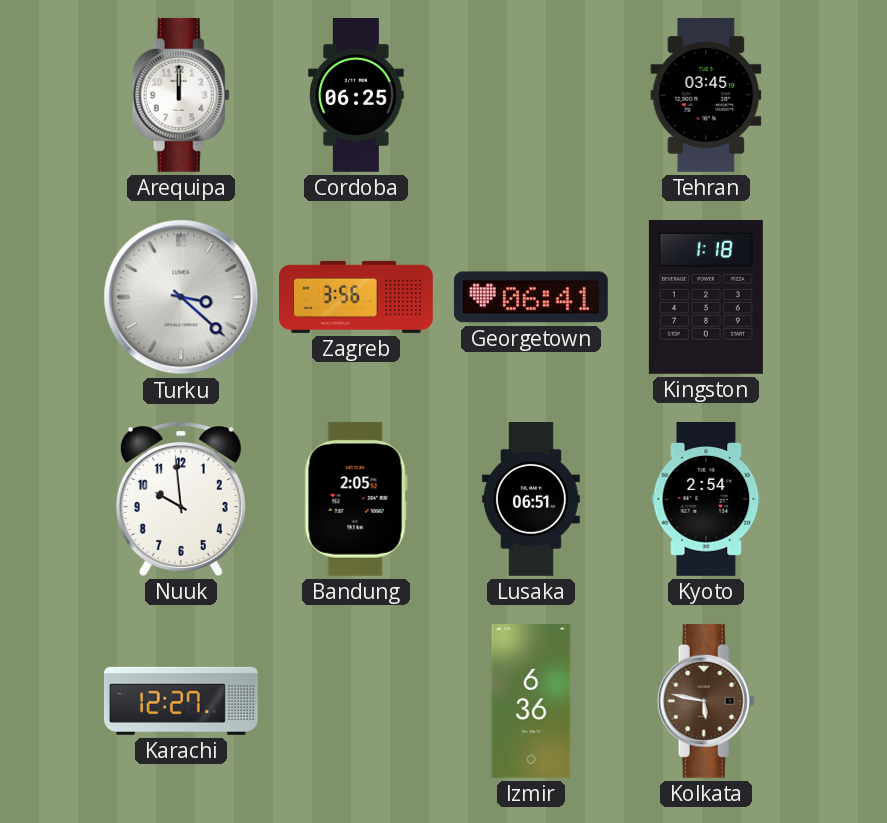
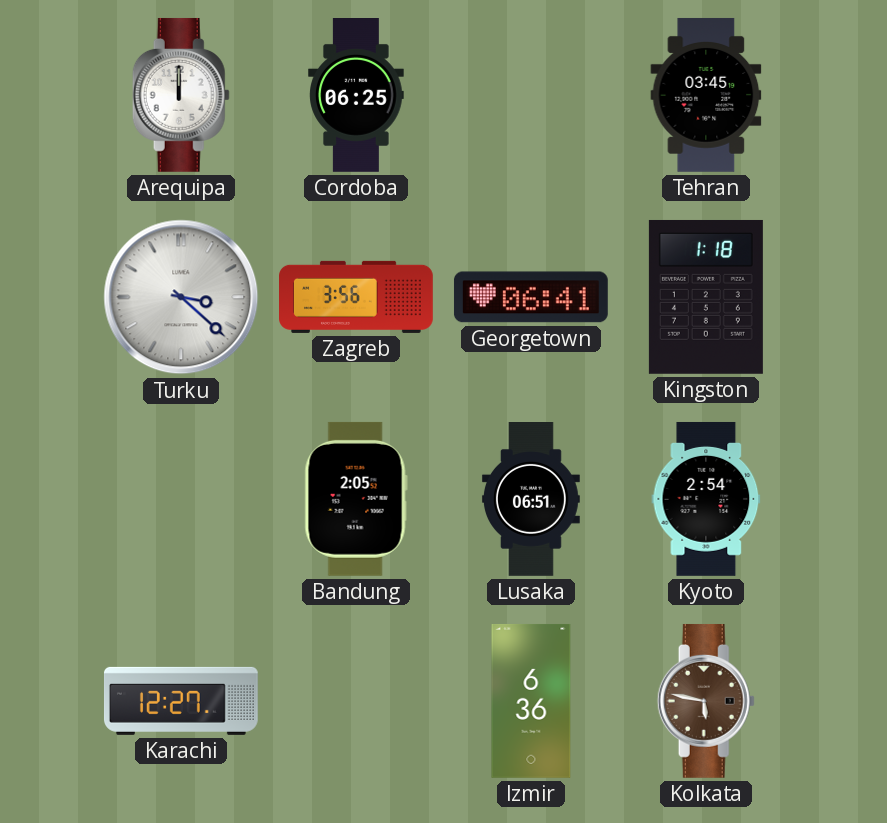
Nuuk: 9:59 -> none
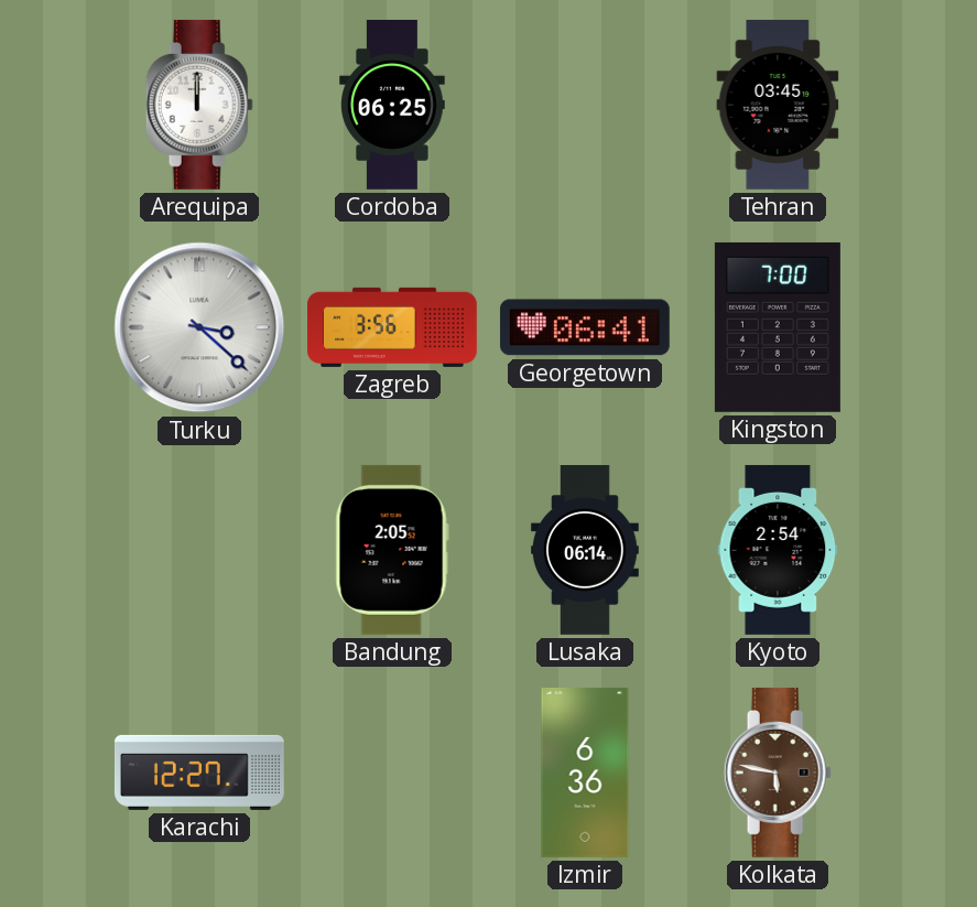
Kingston: 1:18 -> 7:00
Lusaka: 06:51 -> 06:14
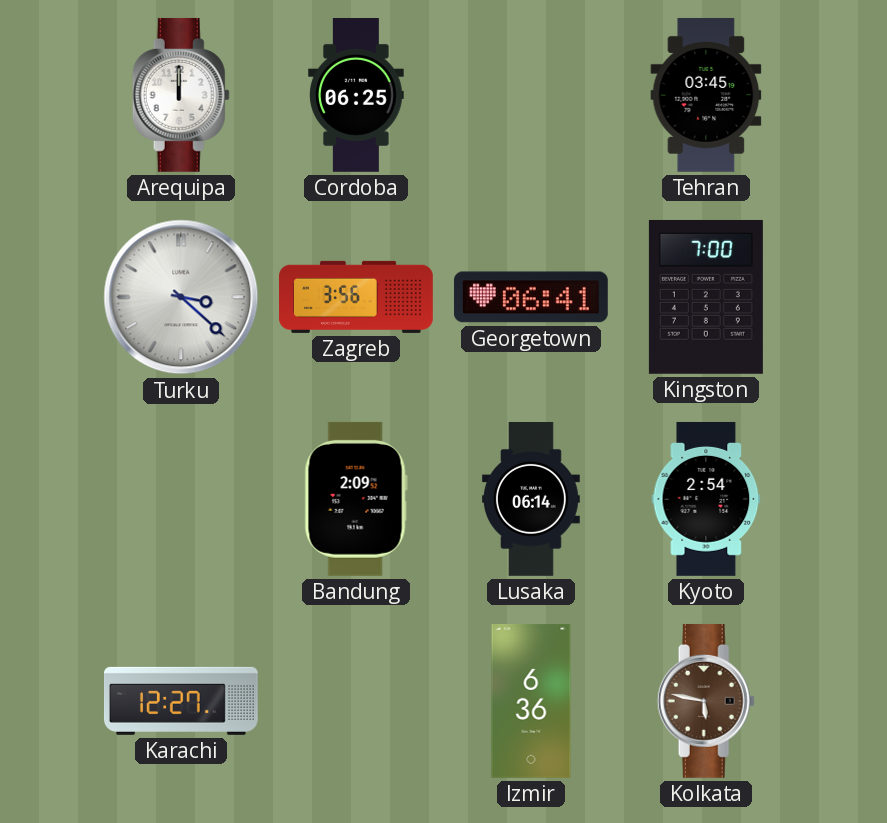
Bandung: 2:05 -> 2:09
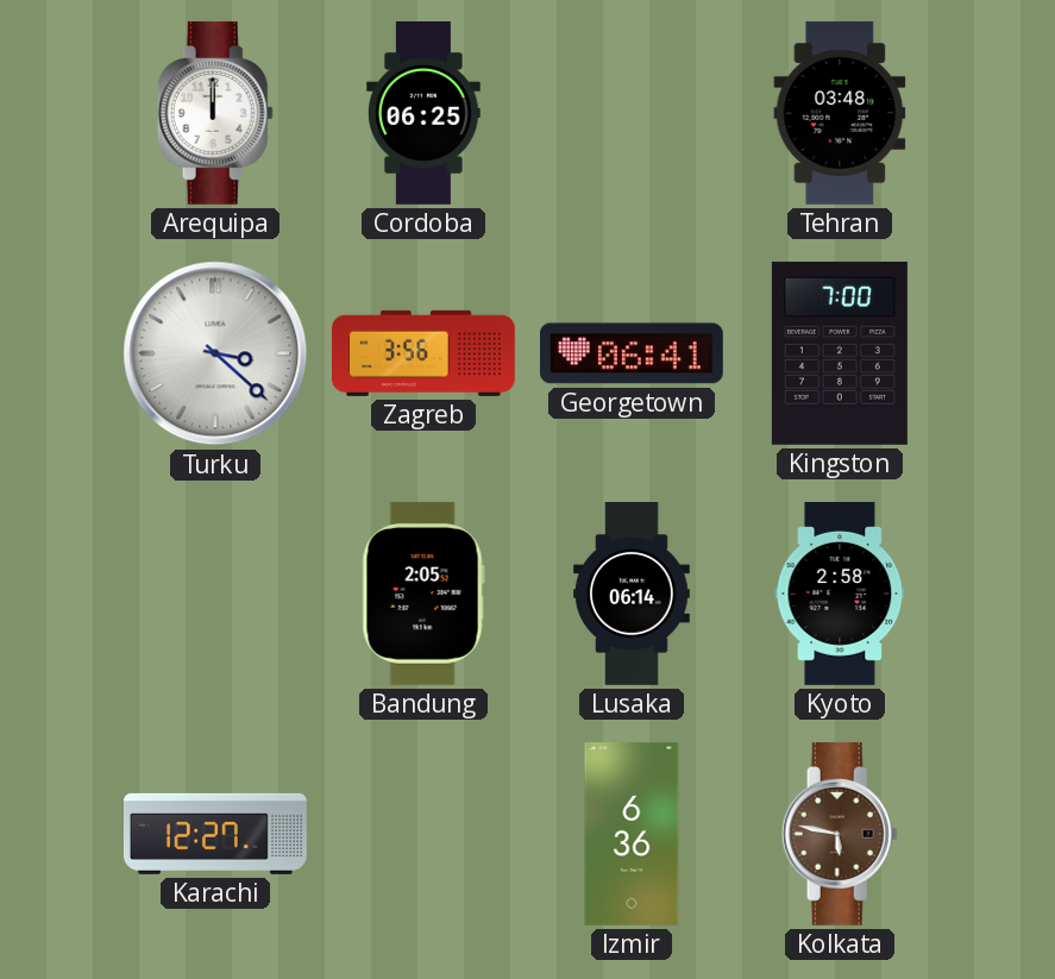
Tehran: 03:45 -> 03:48
Bandung: 2:09 -> 2:05
Kyoto: 2:54 -> 2:58
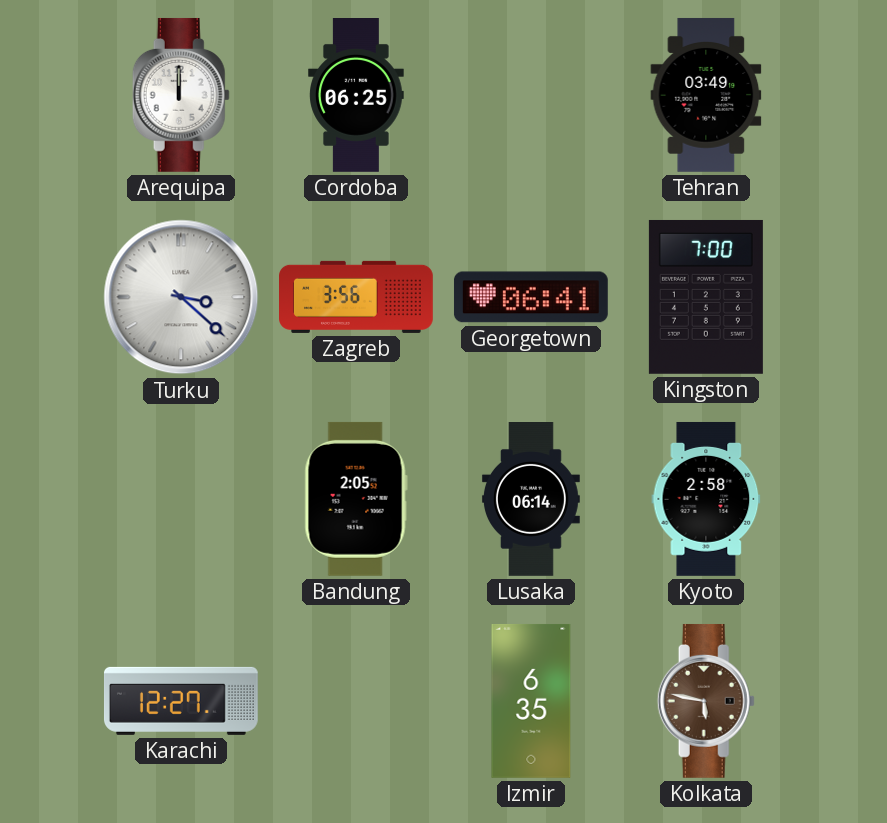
Tehran: 03:48 -> 03:49
Izmir: 6:36 -> 6:35
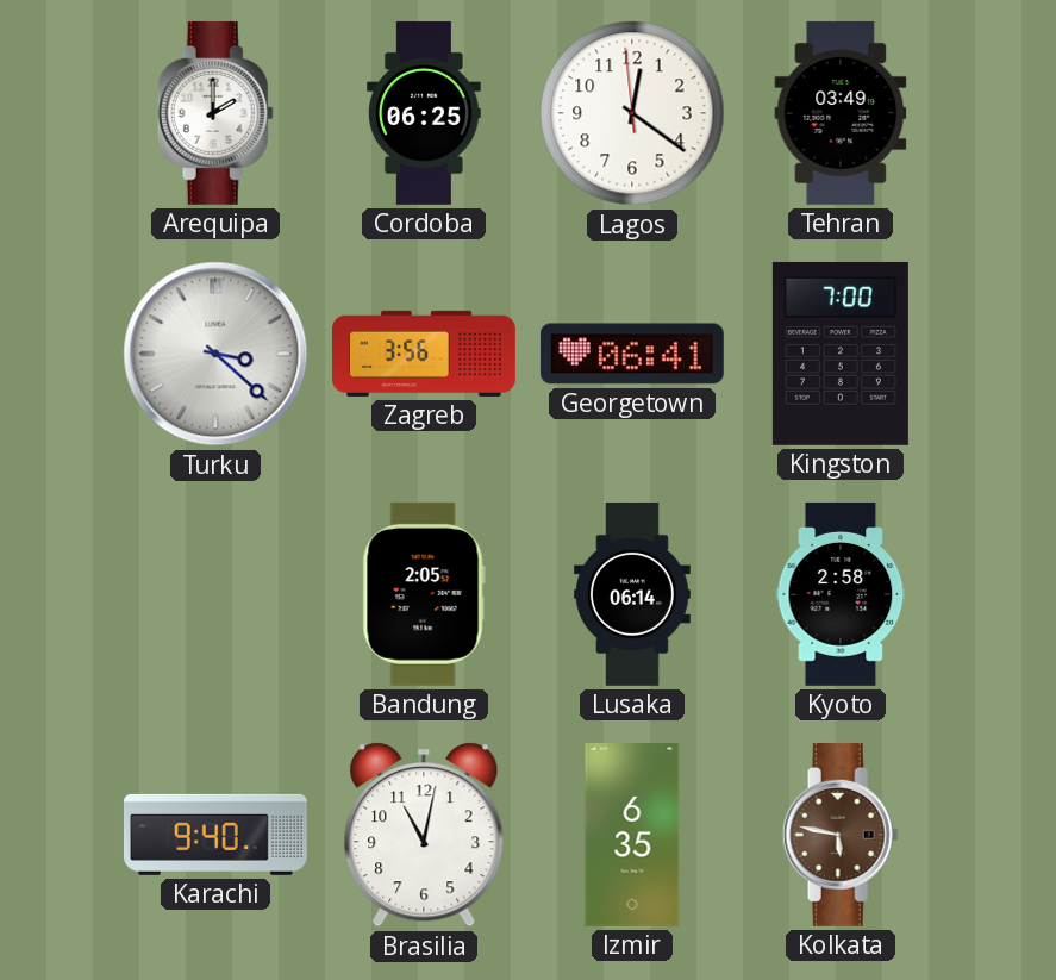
Arequipa: 12:00 -> 2:00
Lagos: none -> 12:20
Karachi: 12:27 -> 9:40
Brasilia: none -> 11:02
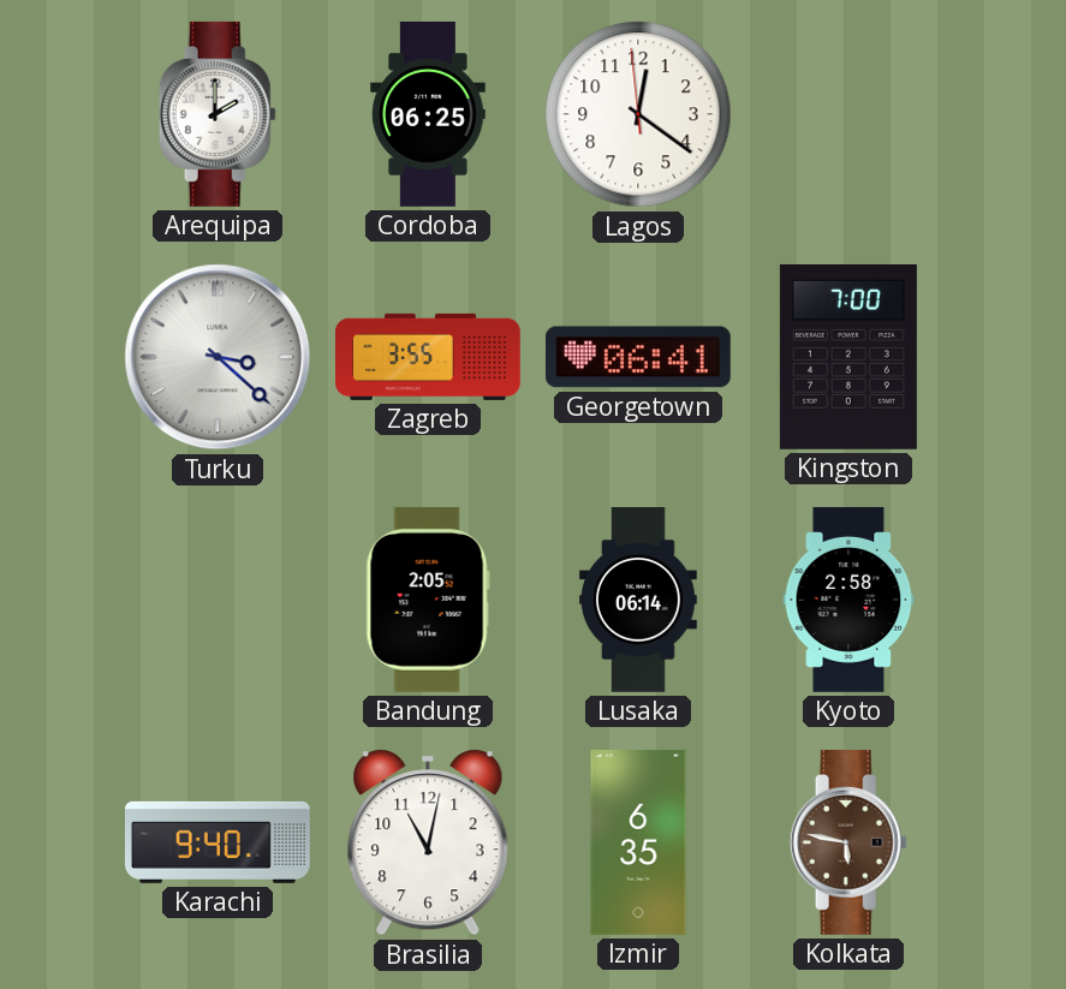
Tehran: 03:49 -> none
Zagreb: 3:56 -> 3:55
